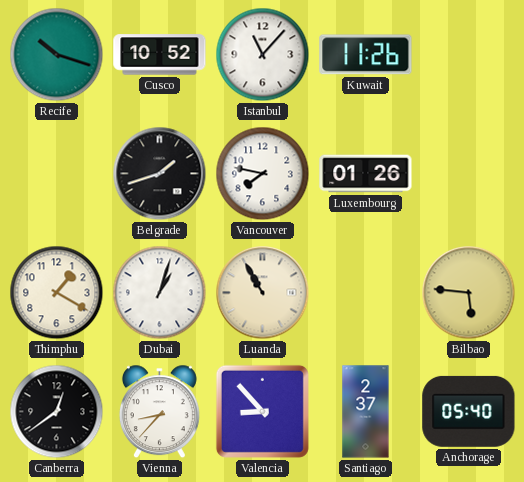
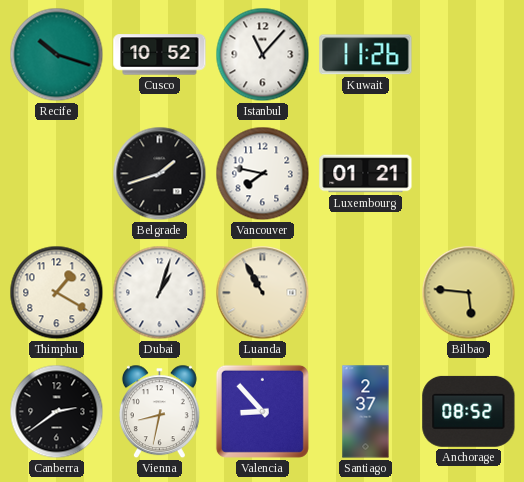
Luxembourg: 01:26 -> 01:21
Canberra: 12:39 -> 2:39
Vienna: 8:37 -> 8:32
Anchorage: 05:40 -> 08:52
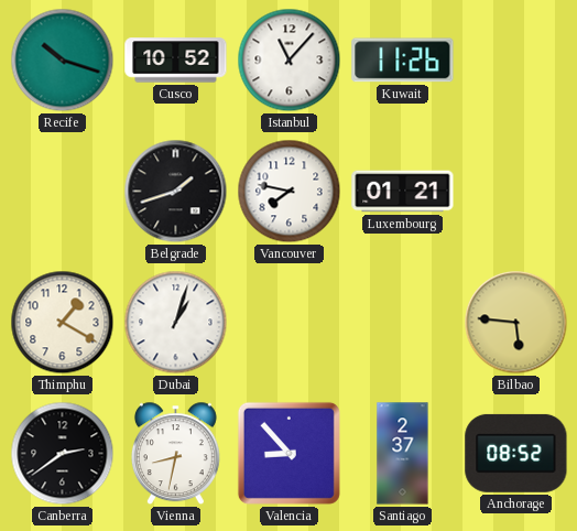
Luanda: 10:55 -> none
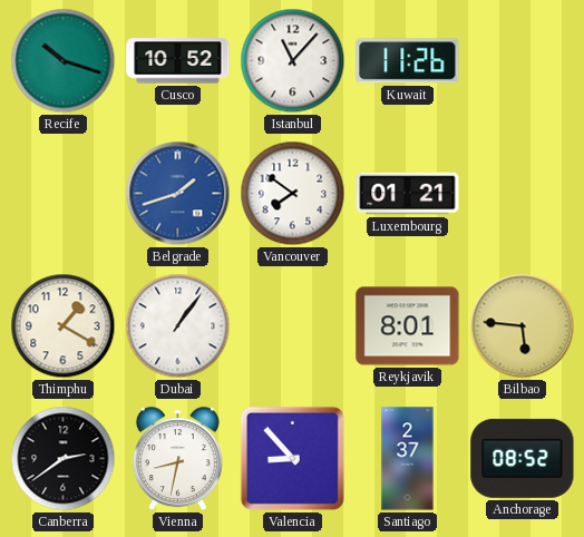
Belgrade dial: black -> blue
Vancouver: 7:47 -> 7:51
Dubai: 1:03 -> 1:06
Reykjavik: none -> 8:01
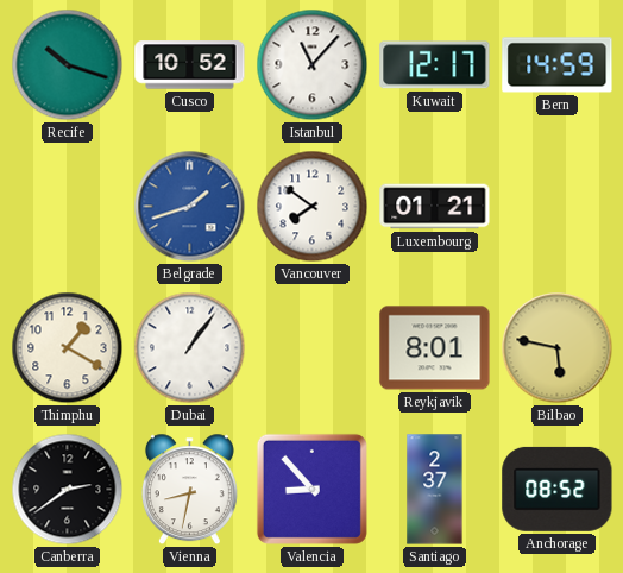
Kuwait: 11:26 -> 12:17
Bern: none -> 14:59
Bilbao: 5:46 -> 5:47
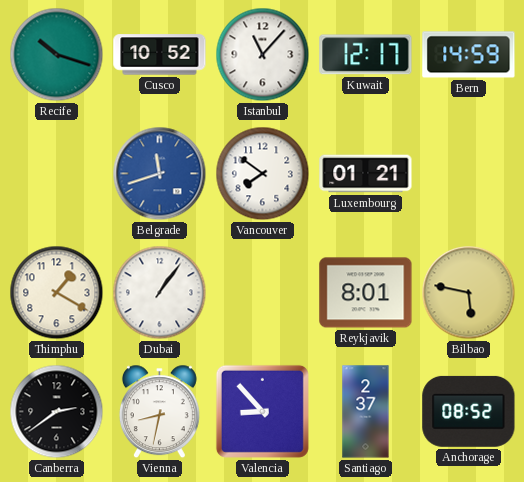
Belgrade: 1:42 -> 11:42
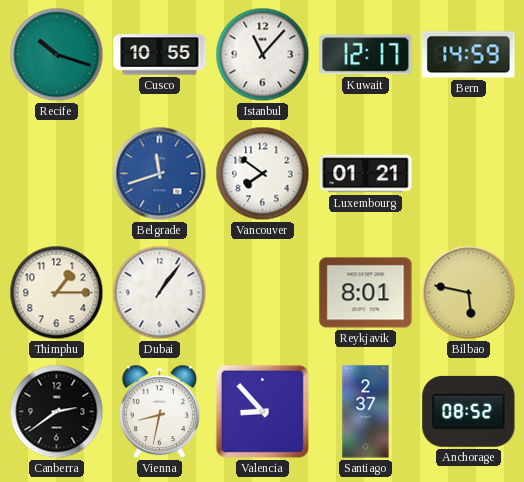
Cusco: 10:52 -> 10:55
Thimphu: 1:20 -> 1:15
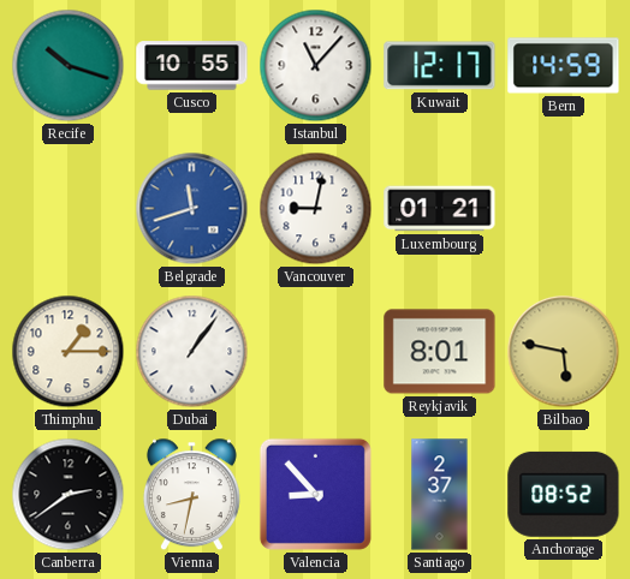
Vancouver: 7:51 -> 9:02
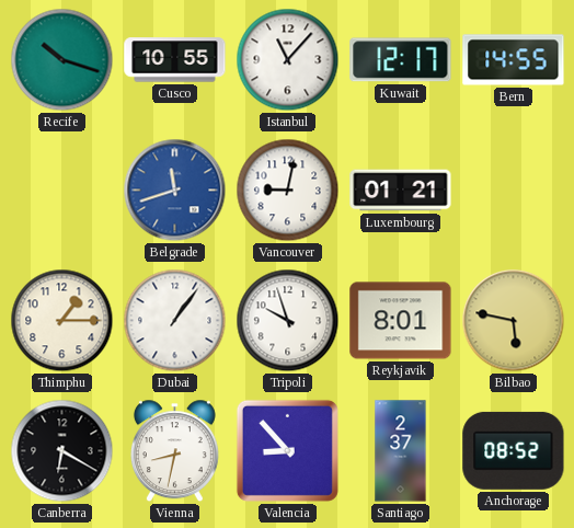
Bern: 14:59 -> 14:55
Tripoli: none -> 9:57
Canberra: 2:39 -> 6:20
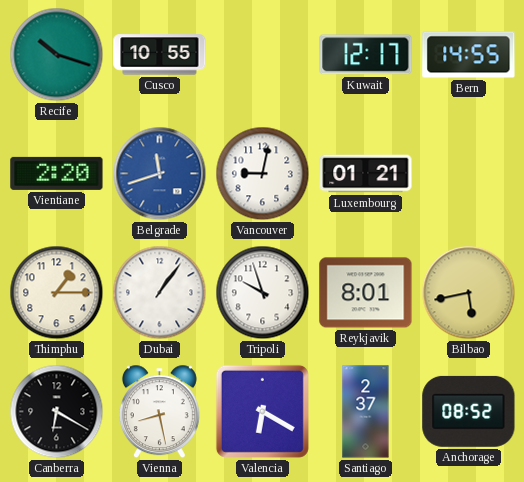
Istanbul: 11:07 -> none
Vientiane: none -> 2:20
Bilbao: 5:47 -> 5:43
Vienna: 8:32 -> 8:28
Valencia: 8:53 -> 6:20
